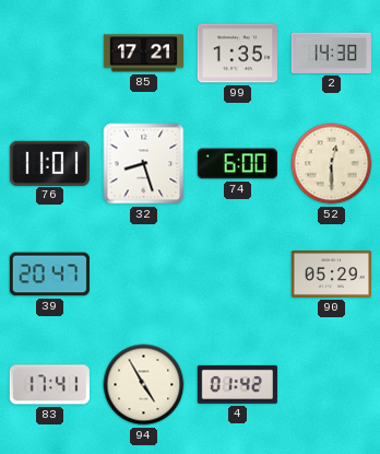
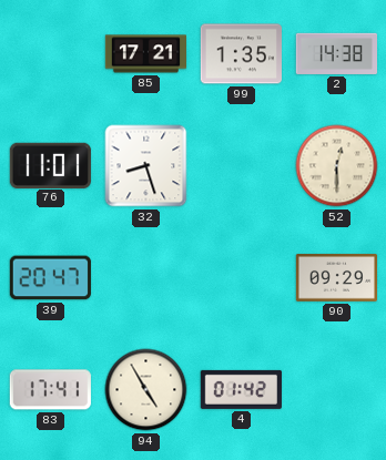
74: 6:00 -> none
90: 05:29 -> 09:29
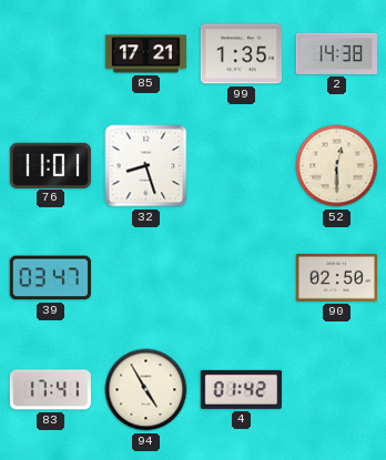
39: 20:47 -> 03:47
90: 09:29 -> 02:50
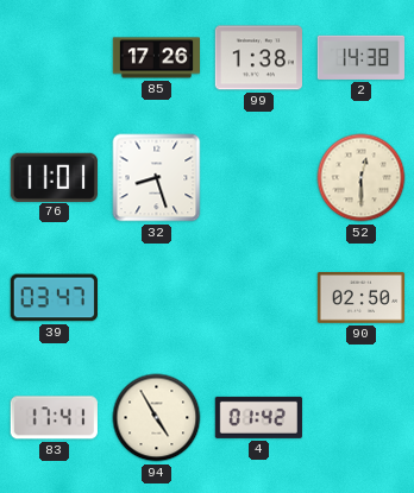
85: 17:21 -> 17:26
99: 1:35 -> 1:38
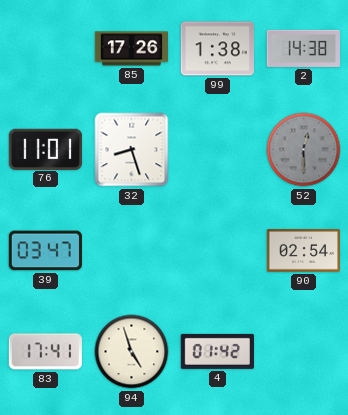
52 dial: cream -> grey
90: 02:50 -> 02:54
94: 4:55 -> 4:57
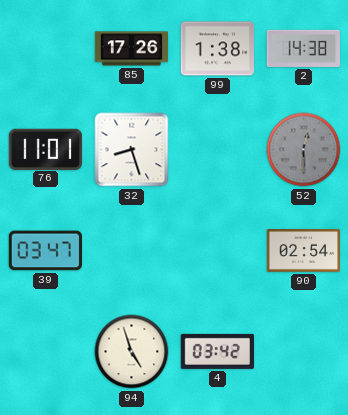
83: 17:41 -> none
4: 01:42 -> 03:42
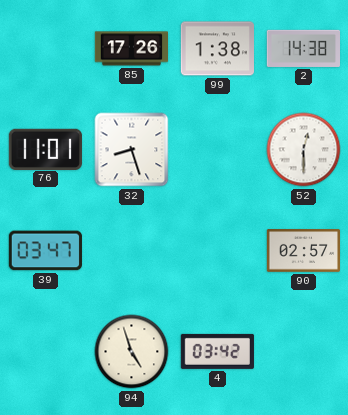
52 dial: grey -> white
90: 02:54 -> 02:57
